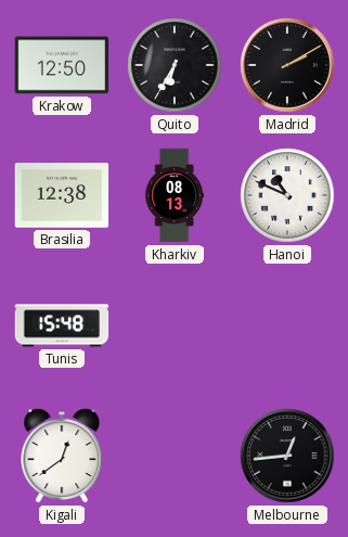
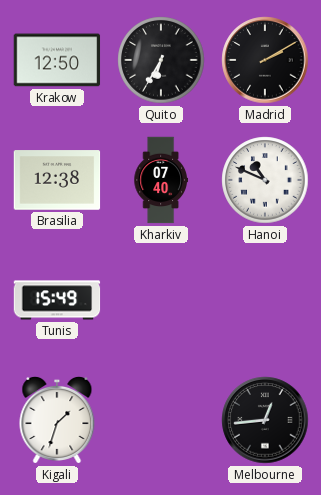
Kharkiv: 08:13 -> 07:40
Tunis: 15:48 -> 15:49
Kigali: 12:39 -> 1:33
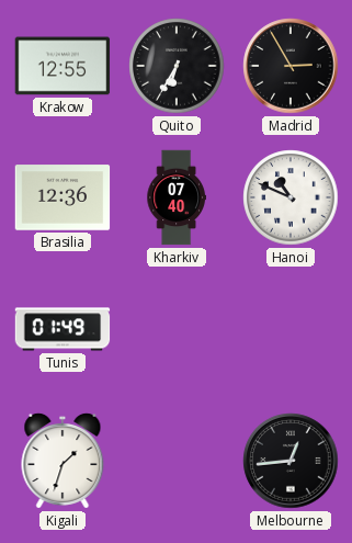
Krakow: 12:50 -> 12:55
Madrid: 2:10 -> 2:55
Brasilia: 12:38 -> 12:36
Tunis: 15:49 -> 01:49
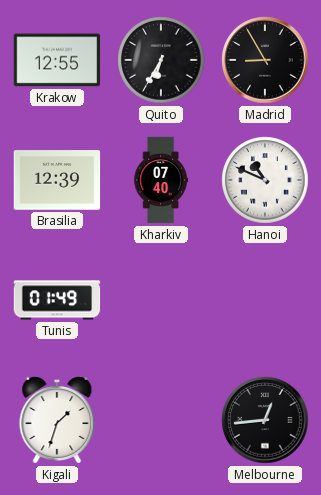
Madrid: 2:55 -> 8:55
Brasilia: 12:36 -> 12:39
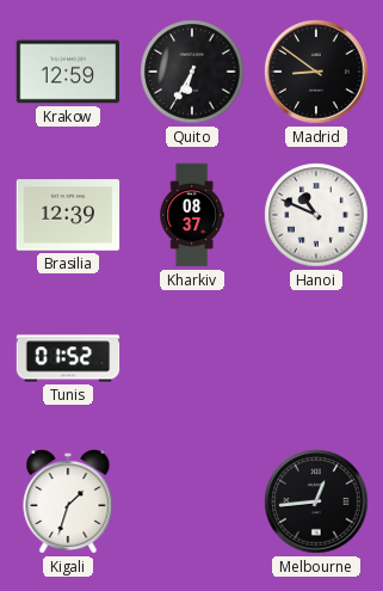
Krakow: 12:55 -> 12:59
Madrid: 8:55 -> 8:51
Kharkiv: 07:40 -> 08:37
Tunis: 01:49 -> 01:52
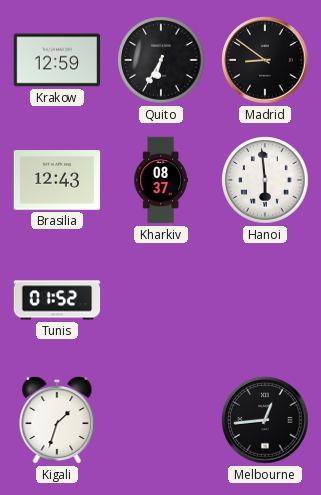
Brasilia: 12:39 -> 12:43
Hanoi: 10:49 -> 5:59
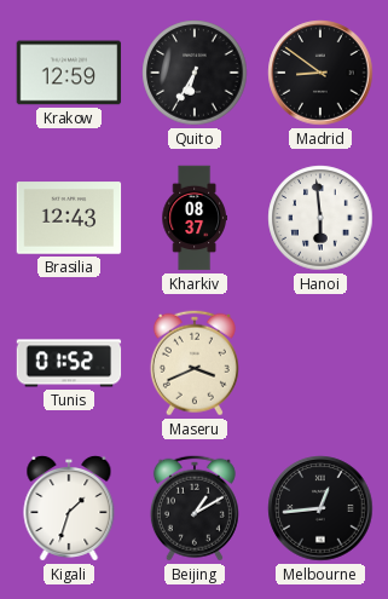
Maseru: none -> 3:41
Beijing: none -> 1:10
